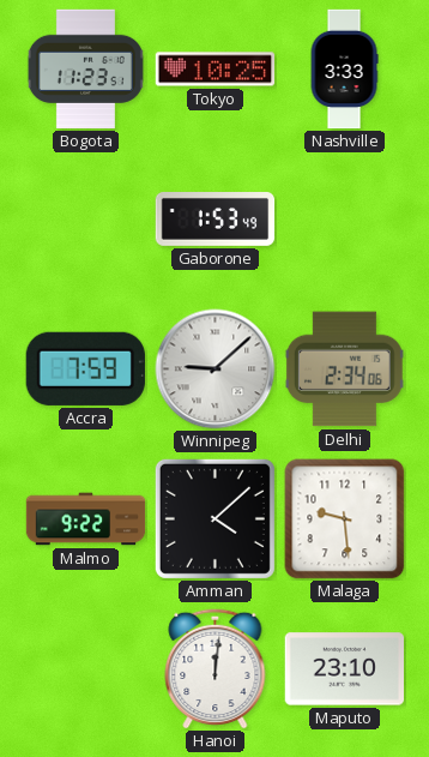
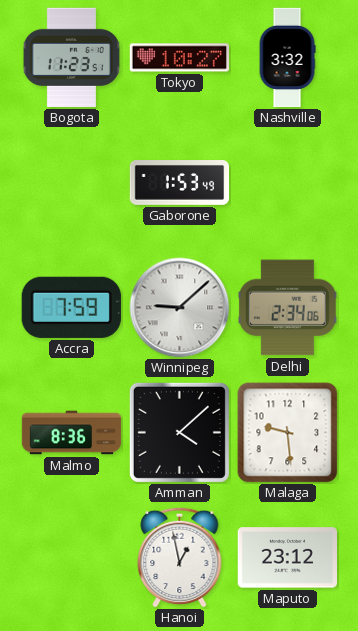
Tokyo: 10:25 -> 10:27
Nashville: 3:33 -> 3:32
Malmo: 9:22 -> 8:36
Hanoi: 12:01 -> 12:58
Maputo: 23:10 -> 23:12
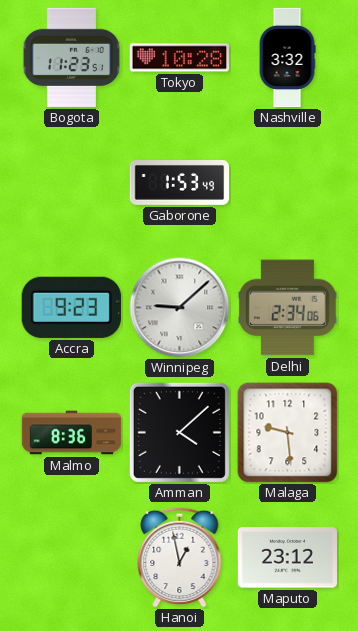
Tokyo: 10:27 -> 10:28
Accra: 7:59 -> 9:23
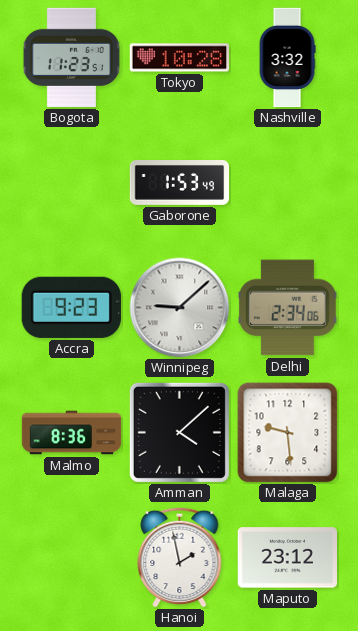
Hanoi: 12:58 -> 1:58
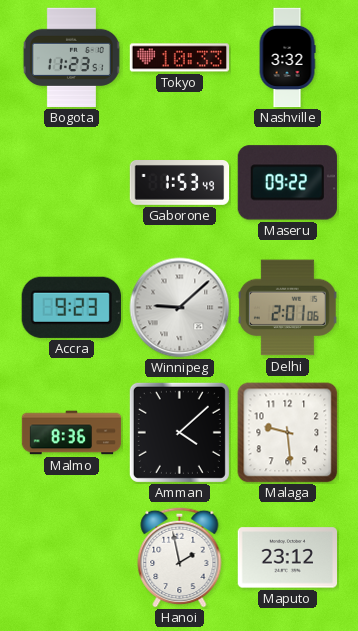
Tokyo: 10:28 -> 10:33
Maseru: none -> 09:22
Delhi: 2:34 -> 2:01
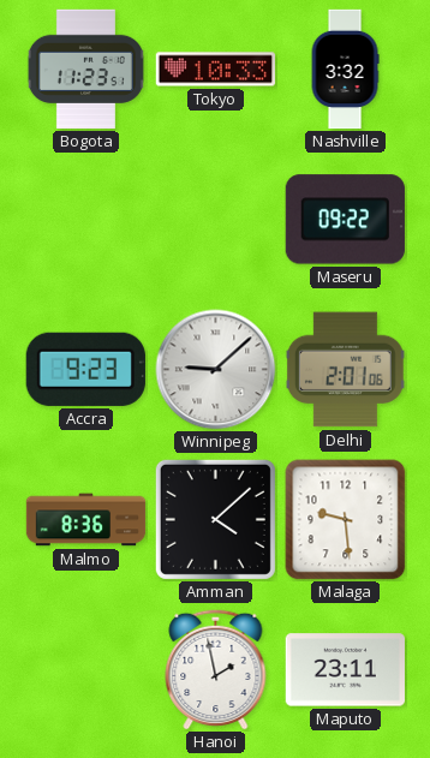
Gaborone: 1:53 -> none
Maputo: 23:12 -> 23:11
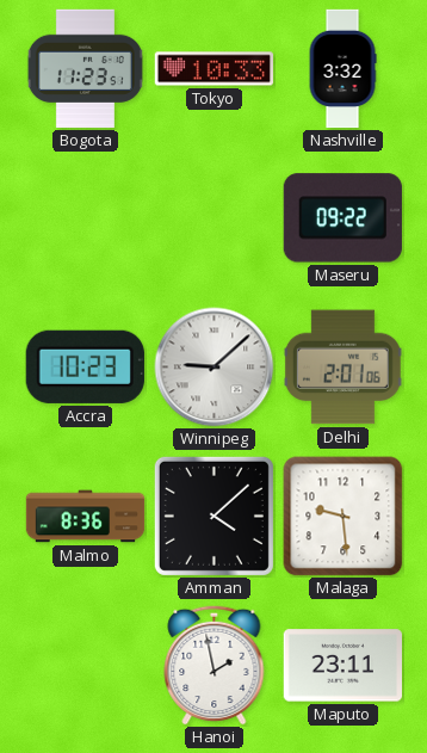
Accra: 9:23 -> 10:23
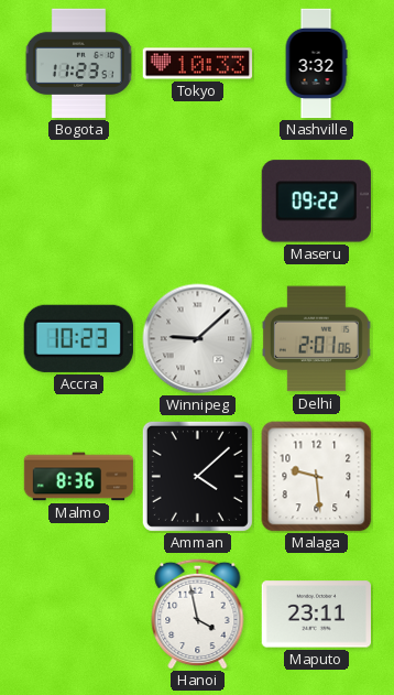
Hanoi: 1:58 -> 3:58
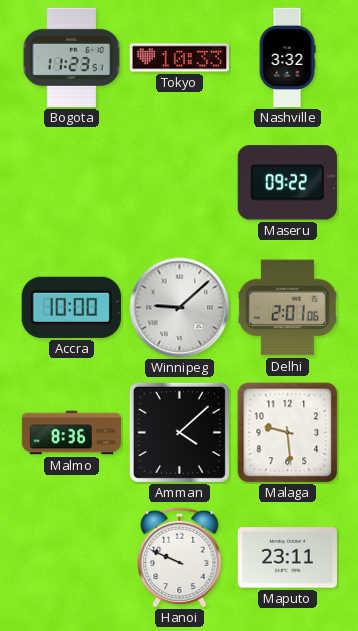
Accra: 10:23 -> 10:00
Hanoi: 3:58 -> 9:49
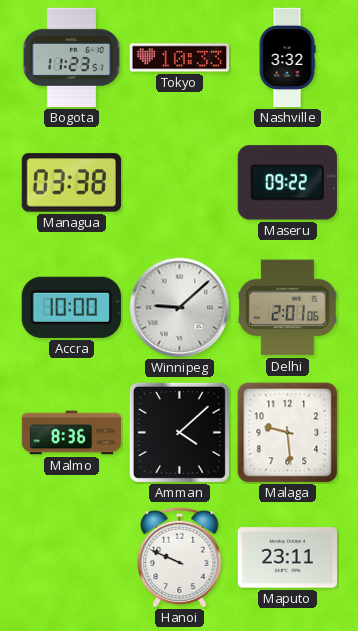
Managua: none -> 03:38
